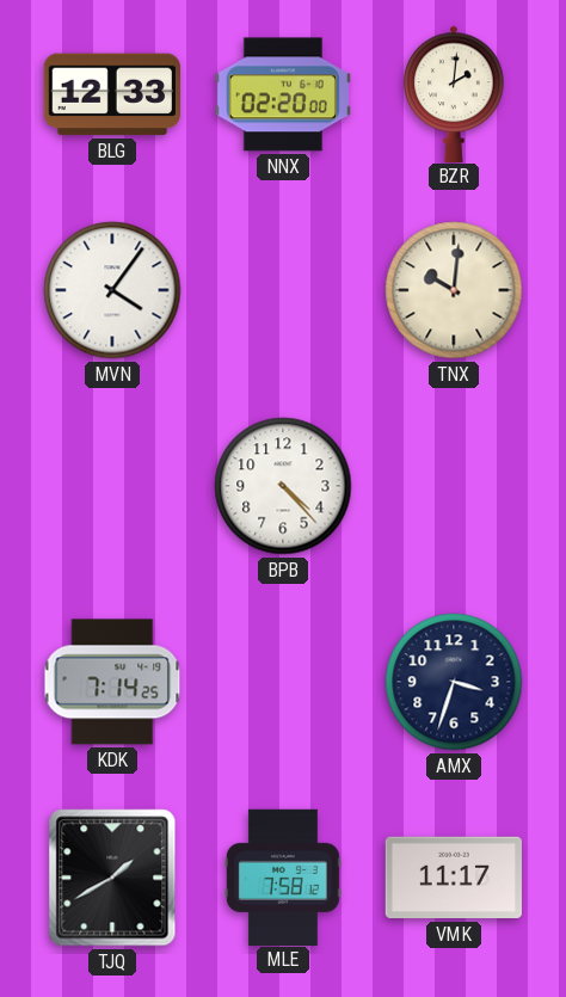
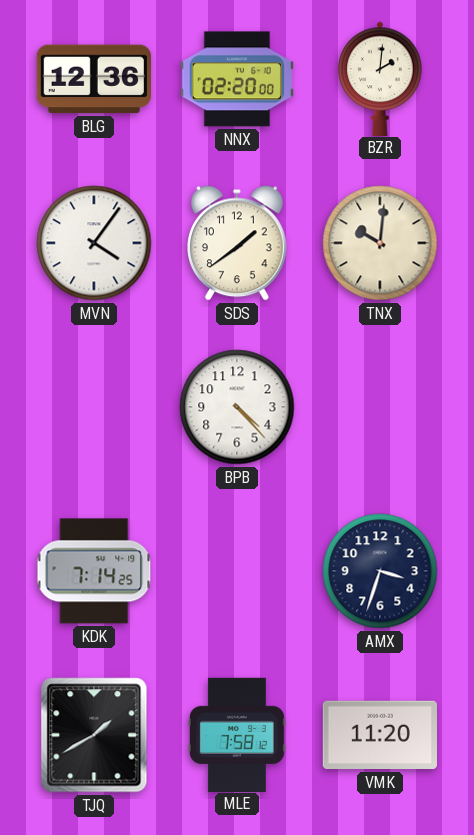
BLG: 12:33 -> 12:36
SDS: none -> 1:39
VMK: 11:17 -> 11:20
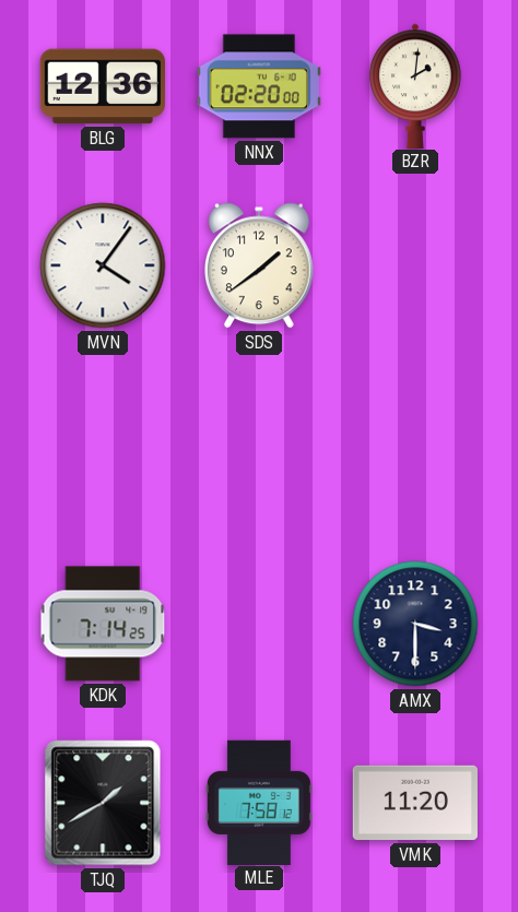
TNX: 10:01 -> none
BPB: 4:23 -> none
AMX: 3:33 -> 3:30
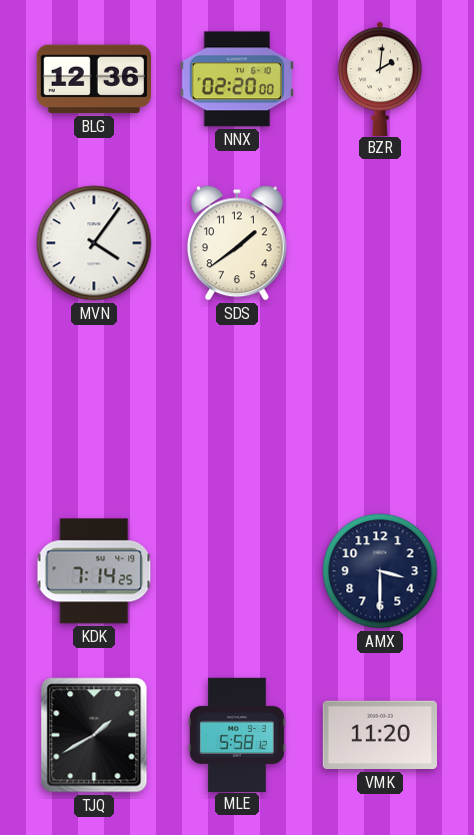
MLE: 7:58 -> 5:58
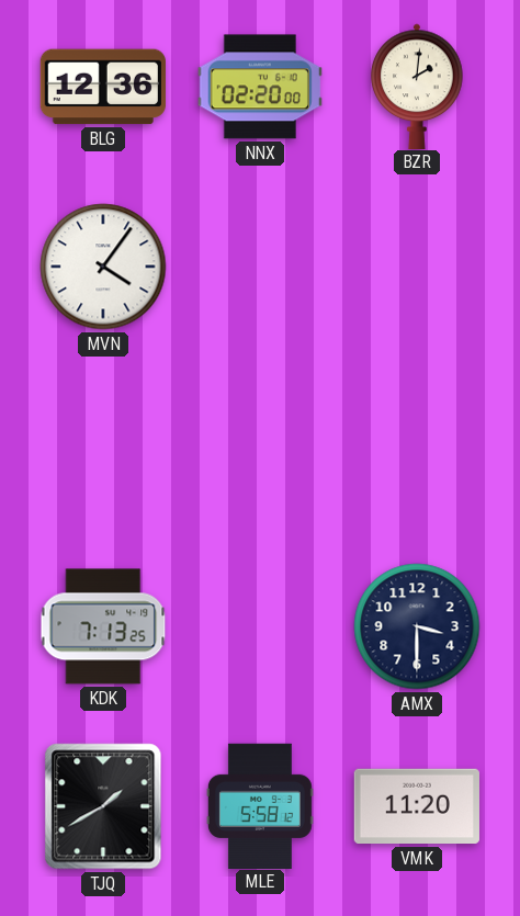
SDS: 1:39 -> none
KDK: 7:14 -> 7:13
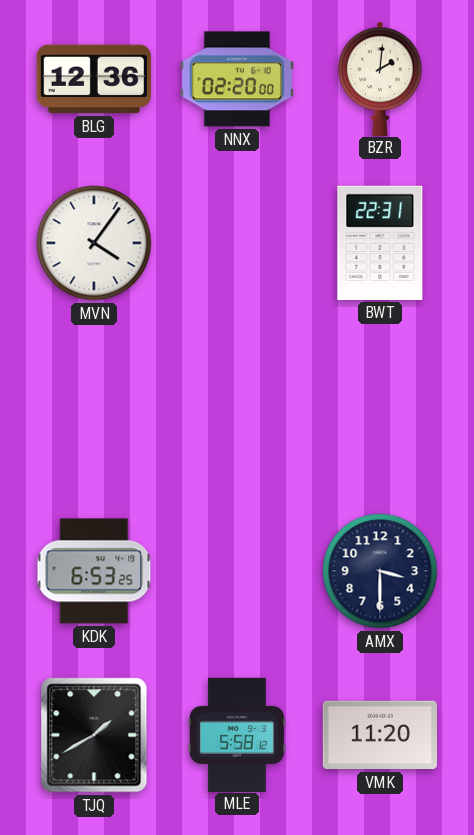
BWT: none -> 22:31
KDK: 7:13 -> 6:53
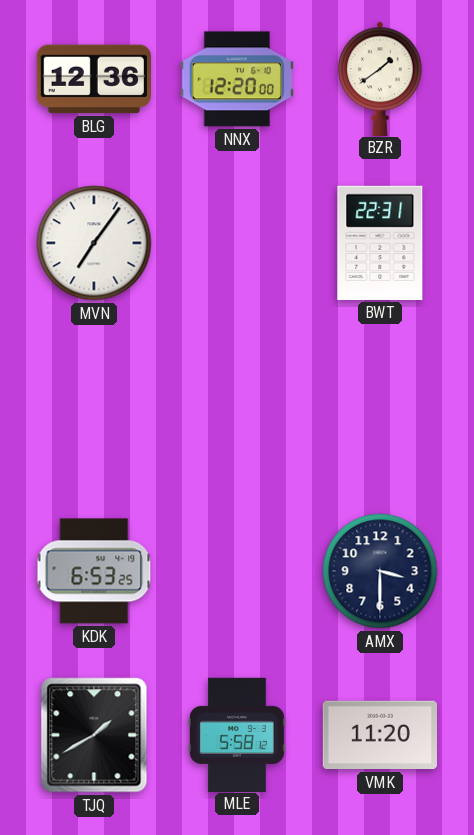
NNX: 02:20 -> 12:20
BZR: 2:01 -> 1:39
MVN: 4:06 -> 7:06
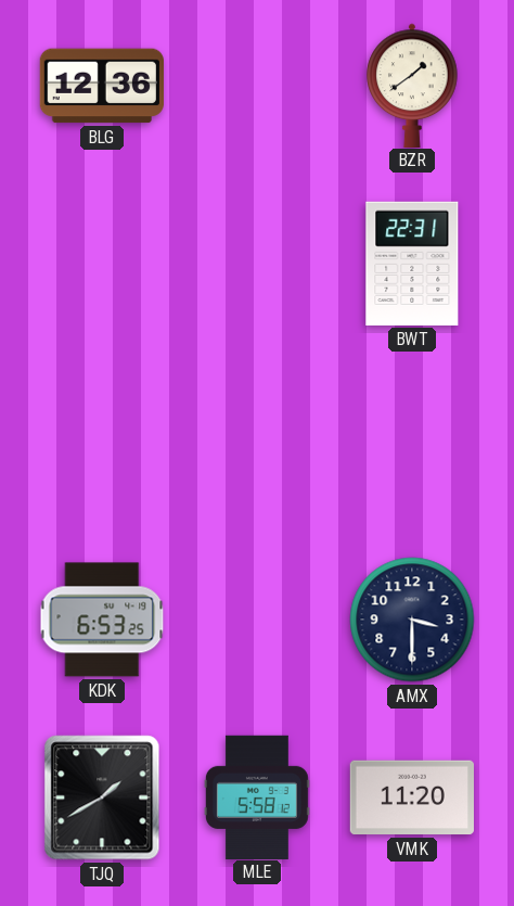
NNX: 12:20 -> none
MVN: 7:06 -> none
